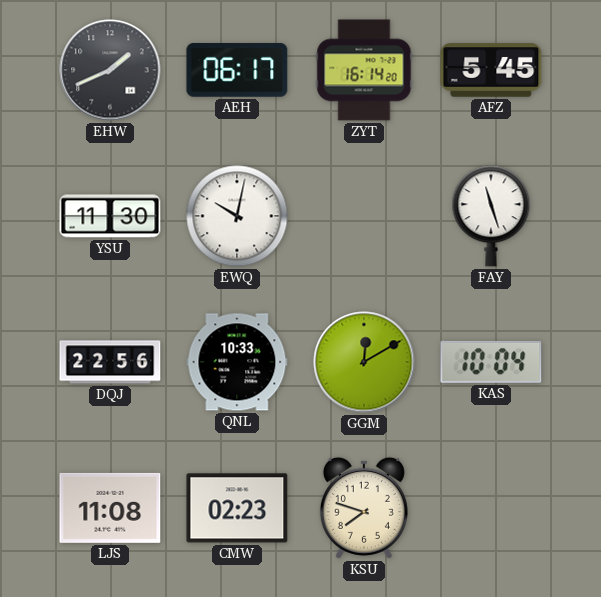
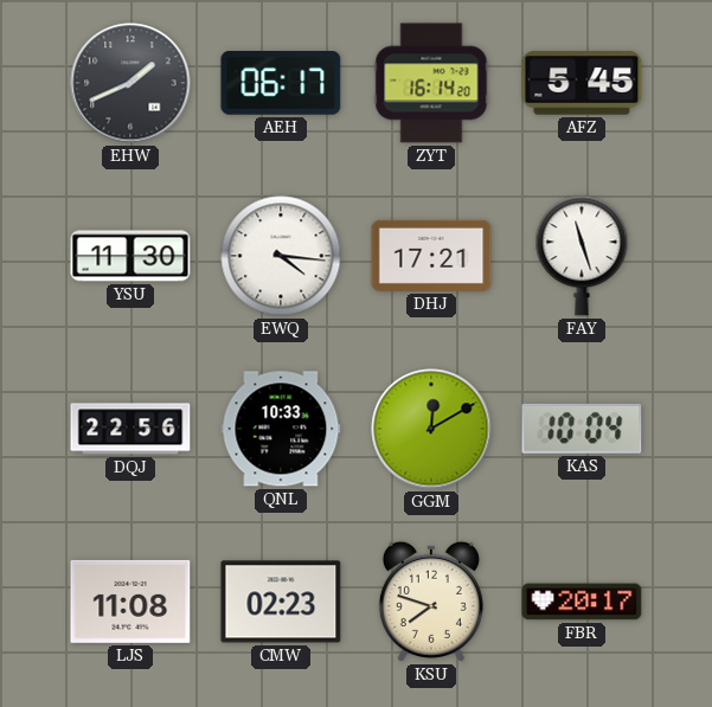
EWQ: 10:02 -> 4:16
DHJ: none -> 17:21
FBR: none -> 20:17
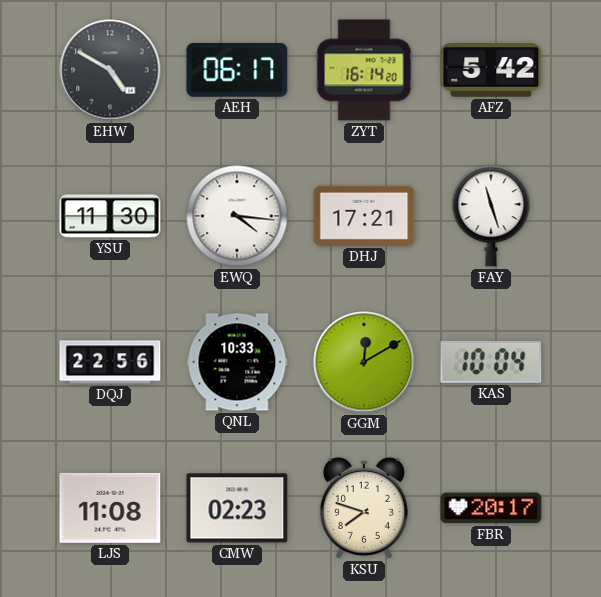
EHW: 1:41 -> 4:50
AFZ: 5:45 -> 5:42
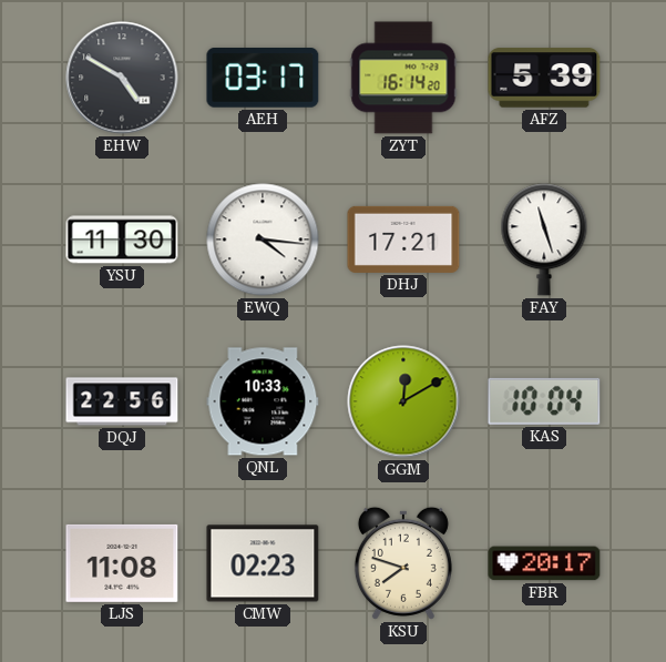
AEH: 06:17 -> 03:17
AFZ: 5:42 -> 5:39
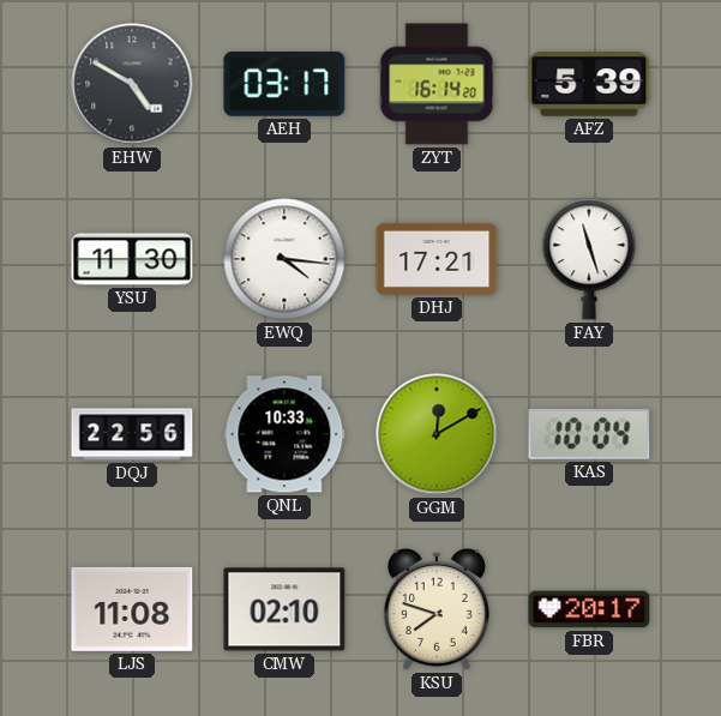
CMW: 02:23 -> 02:10
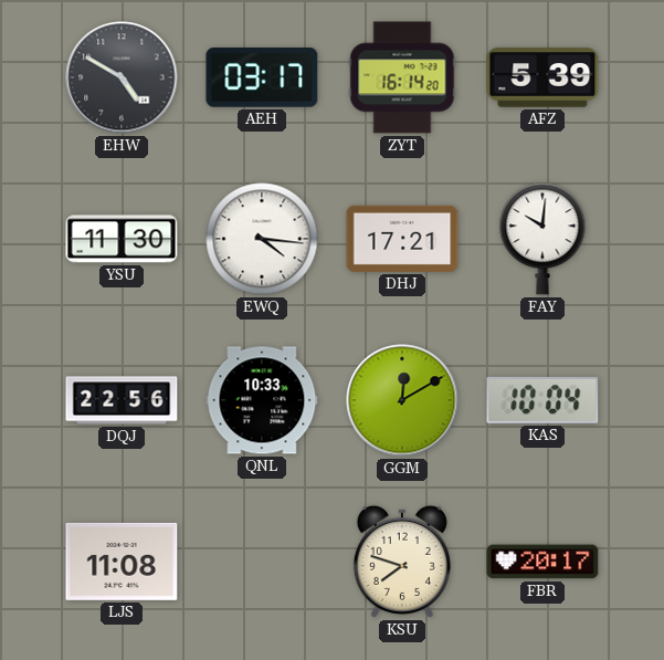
FAY: 11:27 -> 10:01
CMW: 02:10 -> none
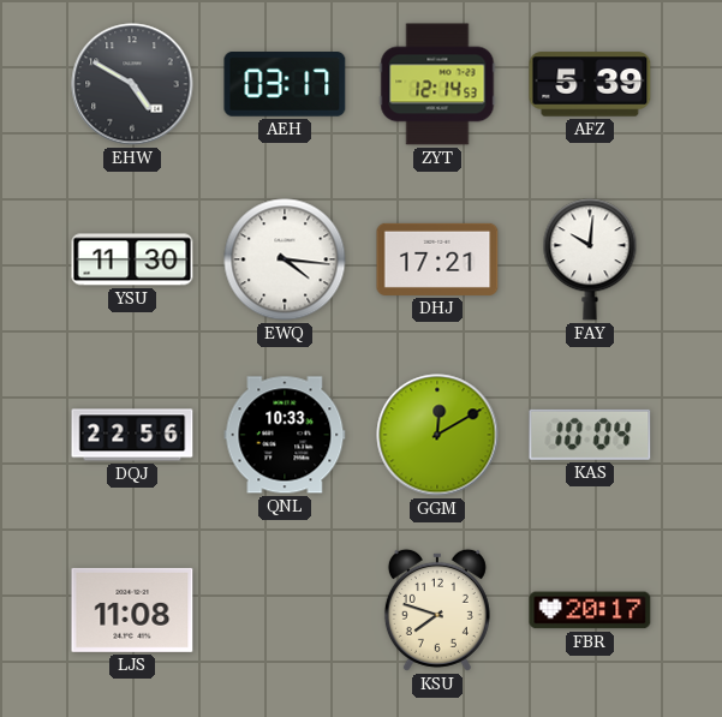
ZYT: 16:14 -> 12:14
